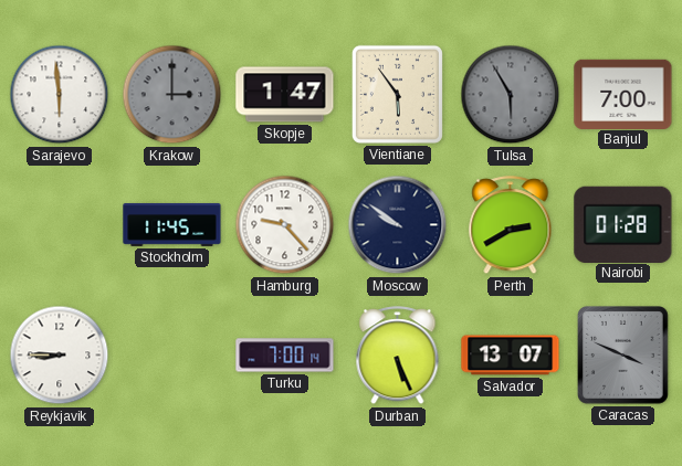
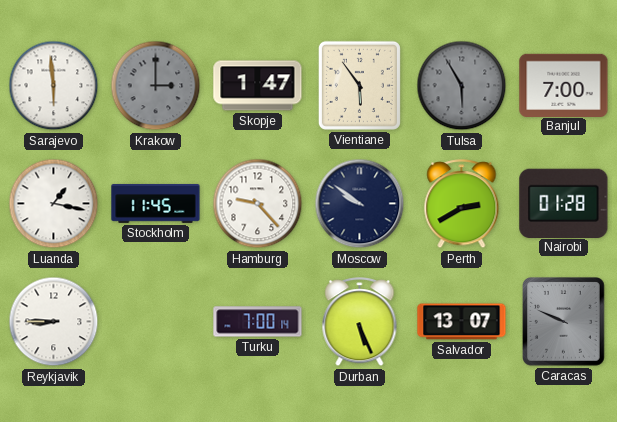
Luanda: none -> 1:17
Caracas: 3:49 -> 9:49
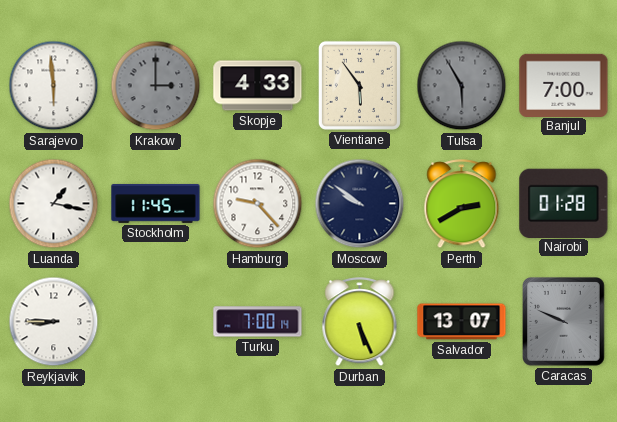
Skopje: 1:47 -> 4:33
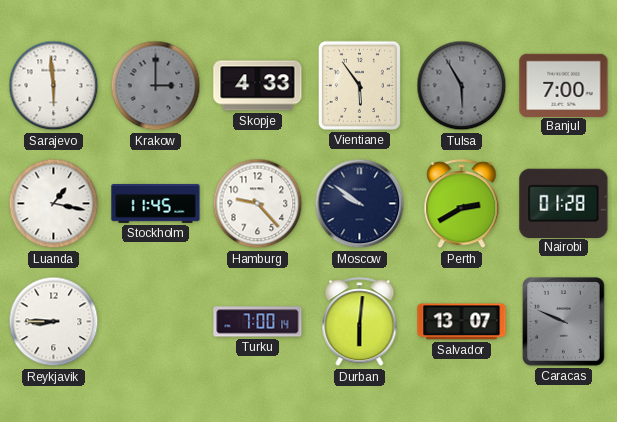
Durban: 5:26 -> 6:01
